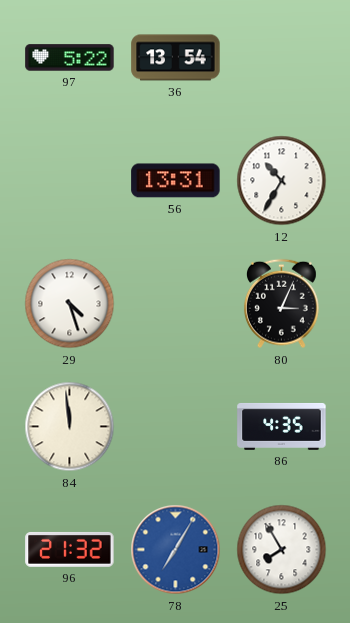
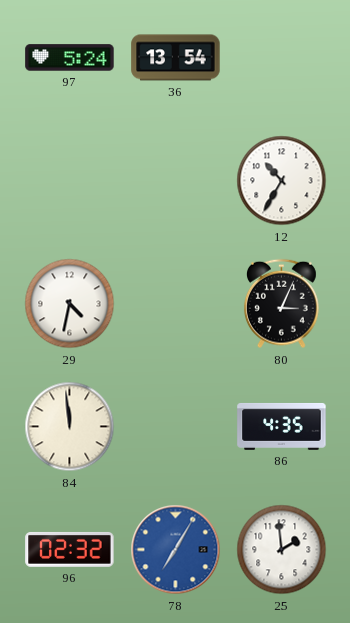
97: 5:22 -> 5:24
56: 13:31 -> none
29: 4:27 -> 4:32
96: 21:32 -> 02:32
25: 7:55 -> 1:59
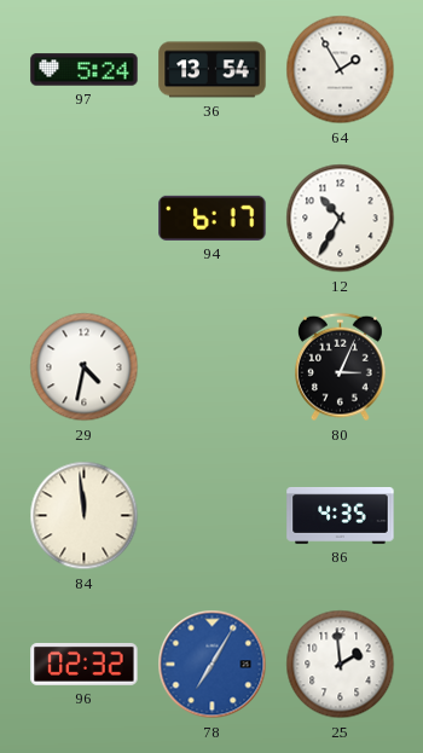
64: none -> 1:55
94: none -> 6:17
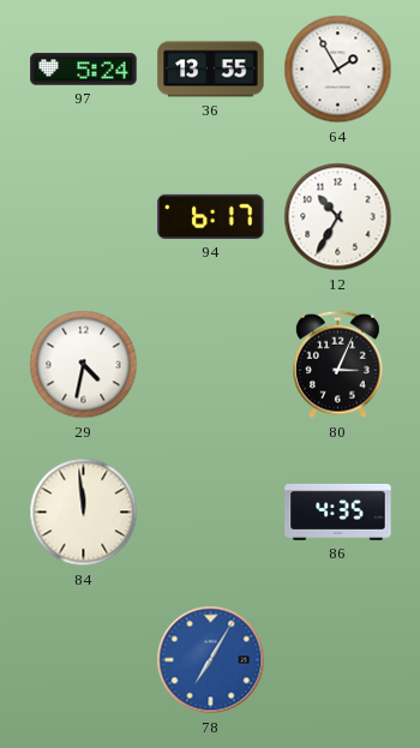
36: 13:54 -> 13:55
96: 02:32 -> none
25: 1:59 -> none
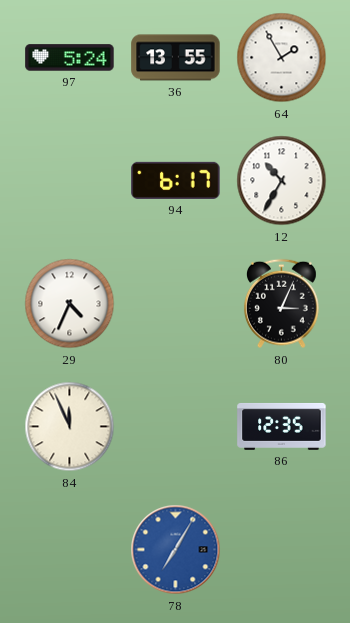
29: 4:32 -> 4:34
84: 11:59 -> 11:56
86: 4:35 -> 12:35
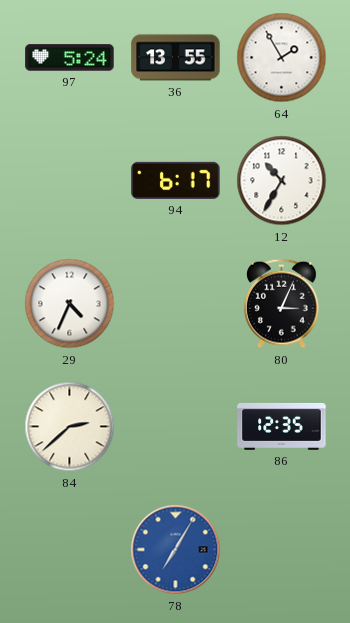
84: 11:56 -> 2:38
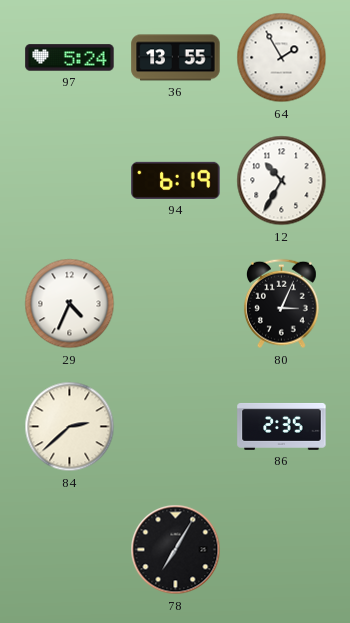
94: 6:17 -> 6:19
86: 12:35 -> 2:35
78 dial: blue -> black
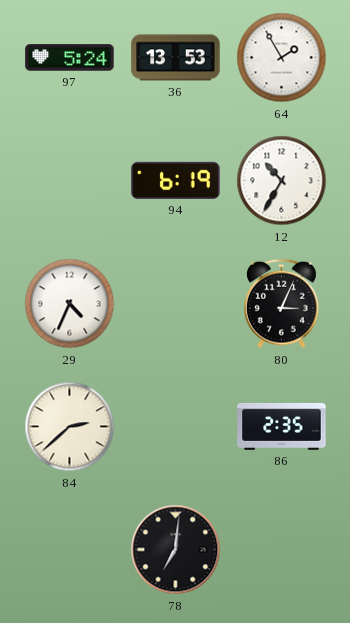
36: 13:55 -> 13:53
78: 7:05 -> 7:01
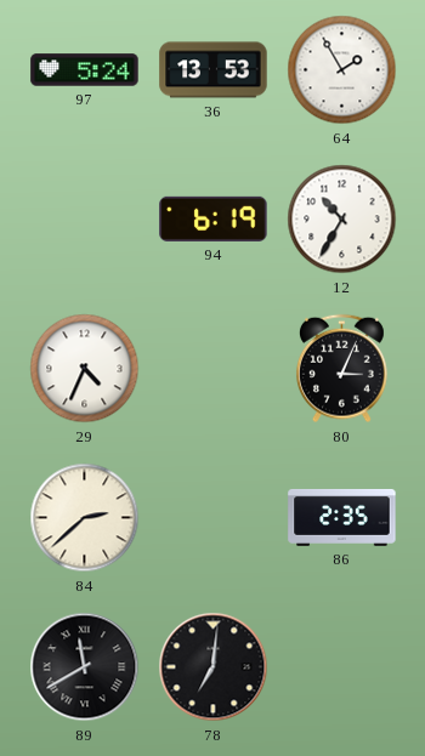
89: none -> 11:40
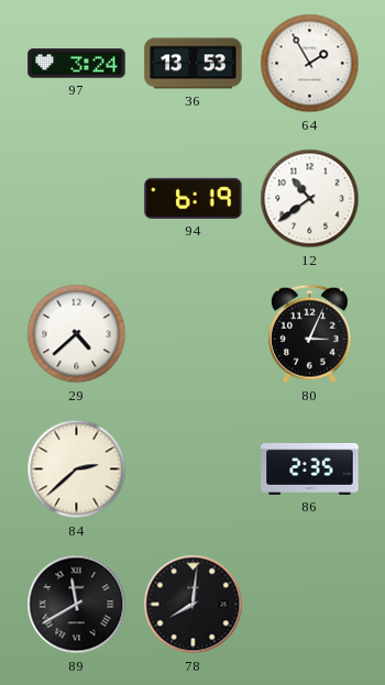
97: 5:24 -> 3:24
12: 10:35 -> 10:39
29: 4:34 -> 4:38
78: 7:01 -> 8:01
